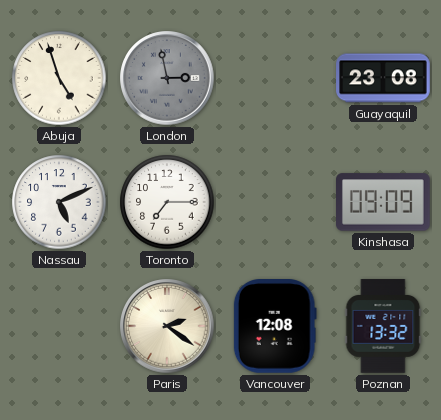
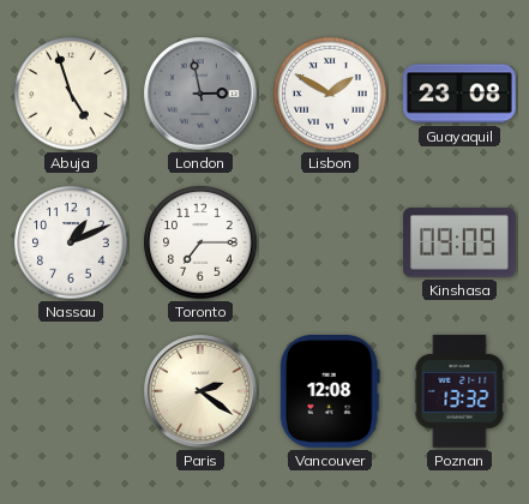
Lisbon: none -> 1:50
Nassau: 5:11 -> 1:11
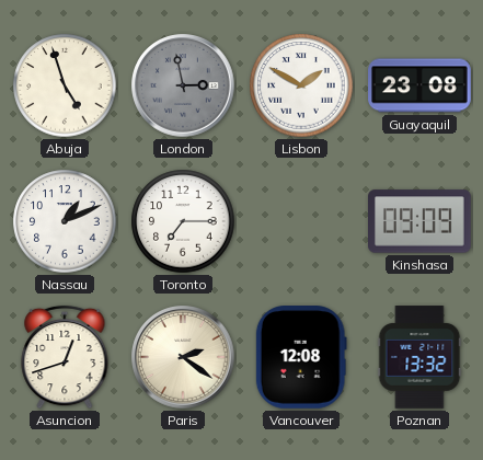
Asuncion: none -> 12:42
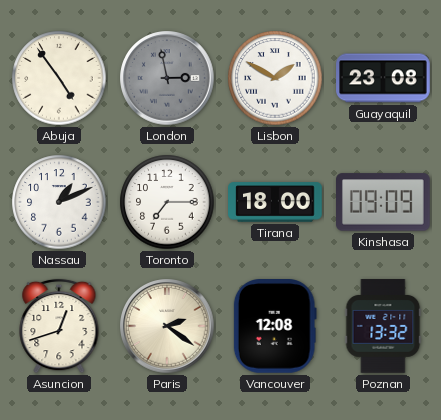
Abuja: 4:57 -> 4:54
Tirana: none -> 18:00
